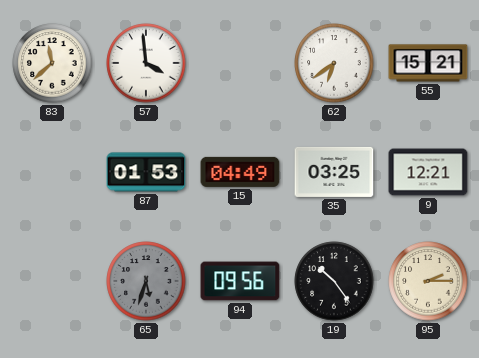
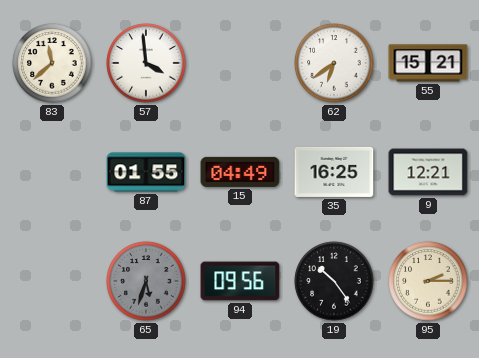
87: 01:53 -> 01:55
35: 03:25 -> 16:25
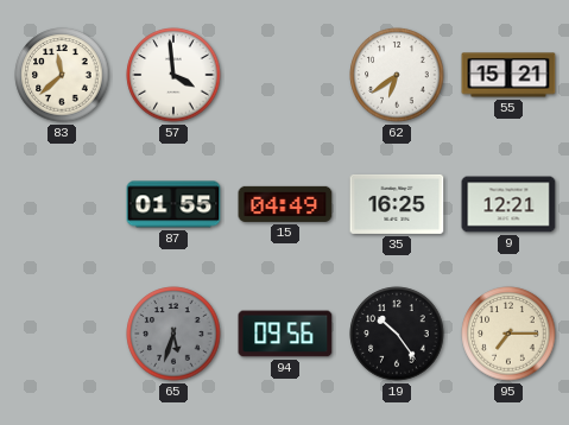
95: 2:15 -> 7:15
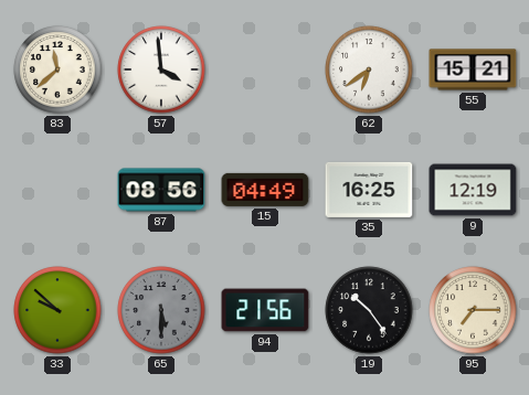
87: 01:55 -> 08:56
9: 12:21 -> 12:19
33: none -> 9:52
65: 5:33 -> 5:30
94: 09:56 -> 21:56
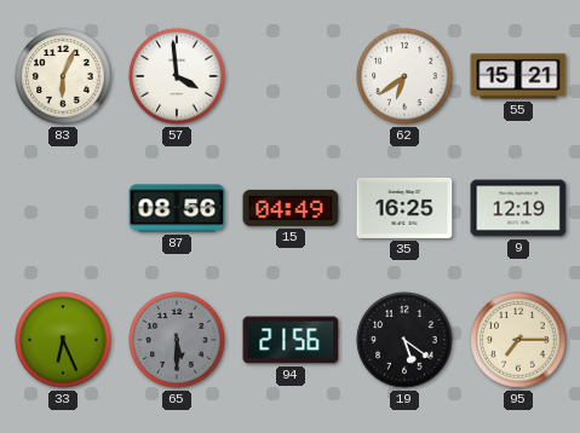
83: 11:38 -> 6:04
33: 9:52 -> 6:26
19: 10:24 -> 5:21
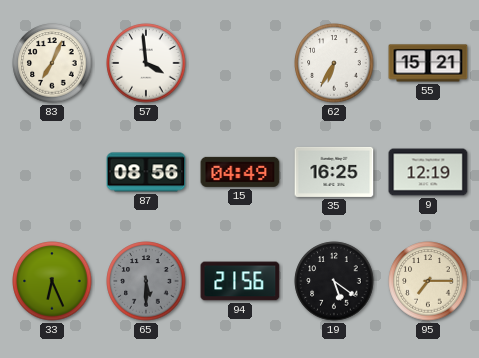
83: 6:04 -> 7:04
62: 6:39 -> 6:35
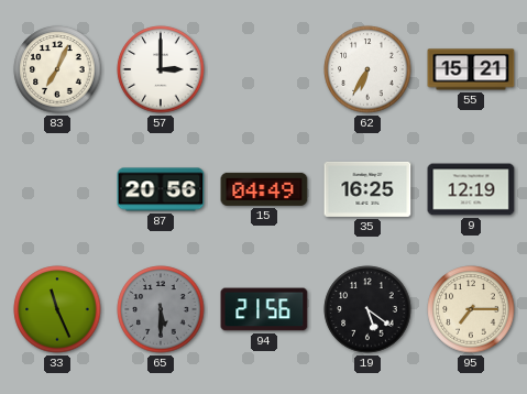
57: 3:59 -> 3:00
87: 08:56 -> 20:56
33: 6:26 -> 11:26
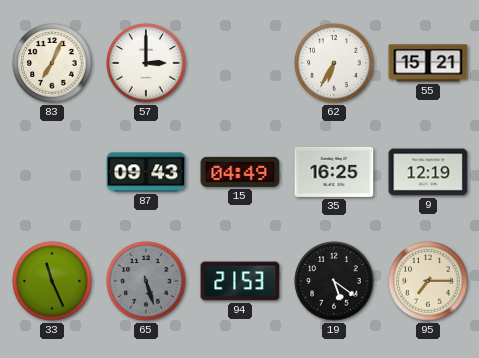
87: 20:56 -> 09:43
65: 5:30 -> 5:27
94: 21:56 -> 21:53
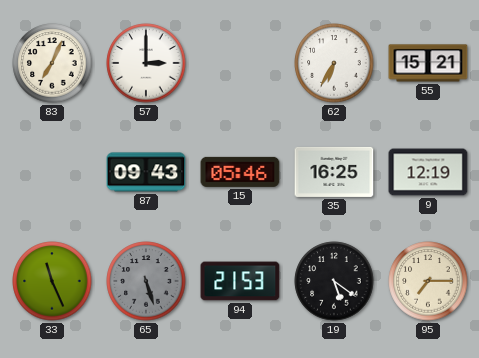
15: 04:49 -> 05:46
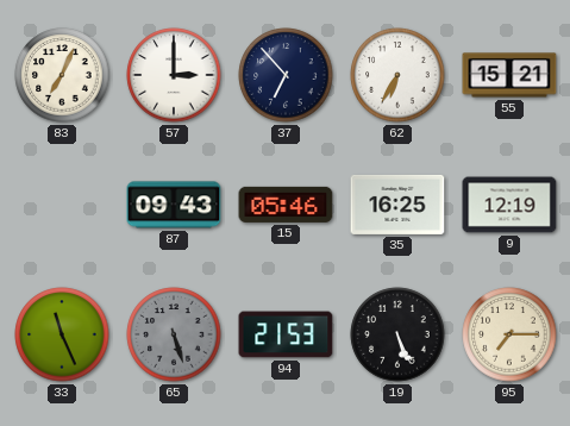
37: none -> 6:53
19: 5:21 -> 5:26
